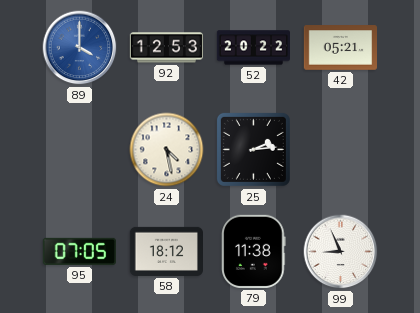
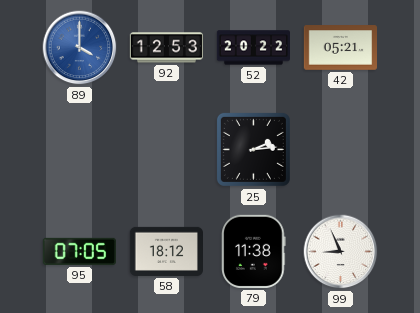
24: 4:28 -> none
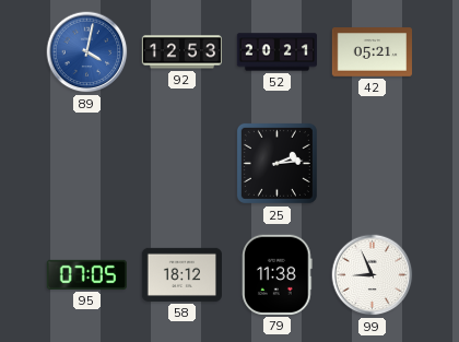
89: 4:00 -> 4:02
52: 20:22 -> 20:21
